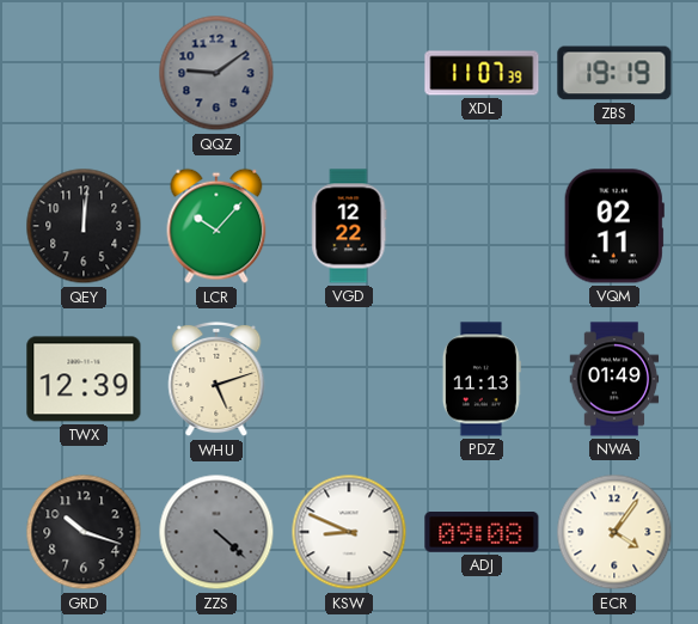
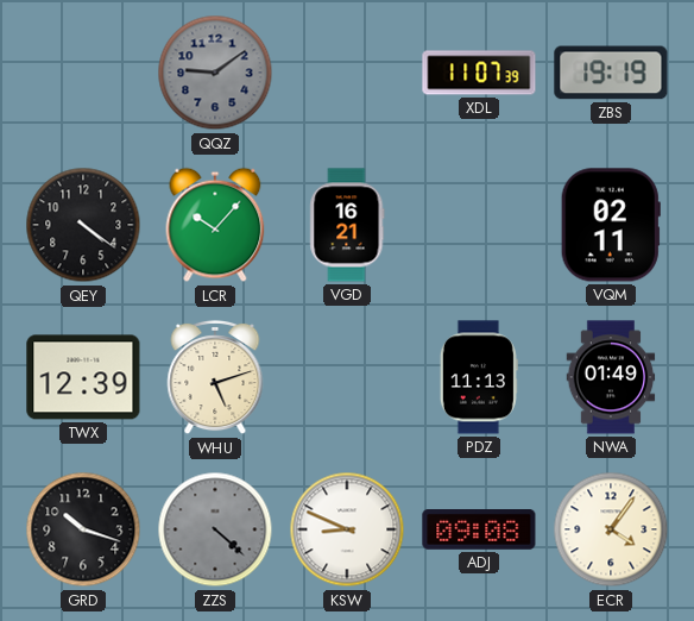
QEY: 12:01 -> 4:21
VGD: 12:22 -> 16:21
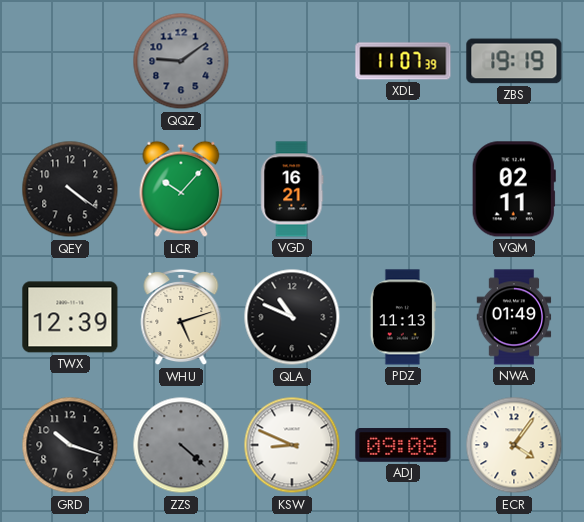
QLA: none -> 10:49
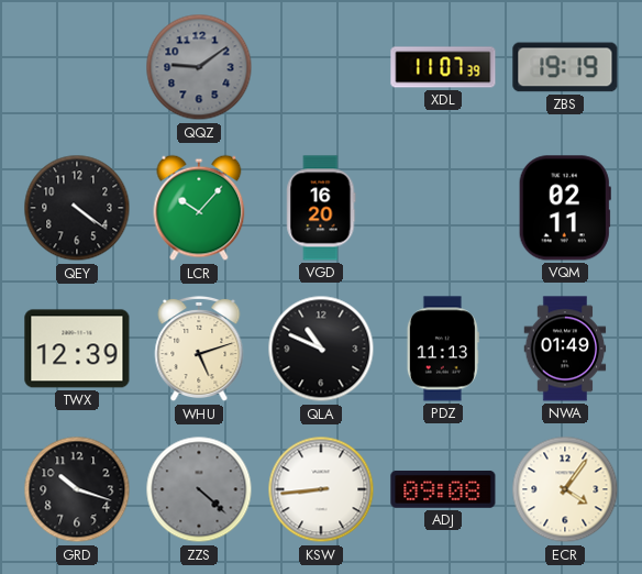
VGD: 16:21 -> 16:20
KSW: 8:49 -> 8:44
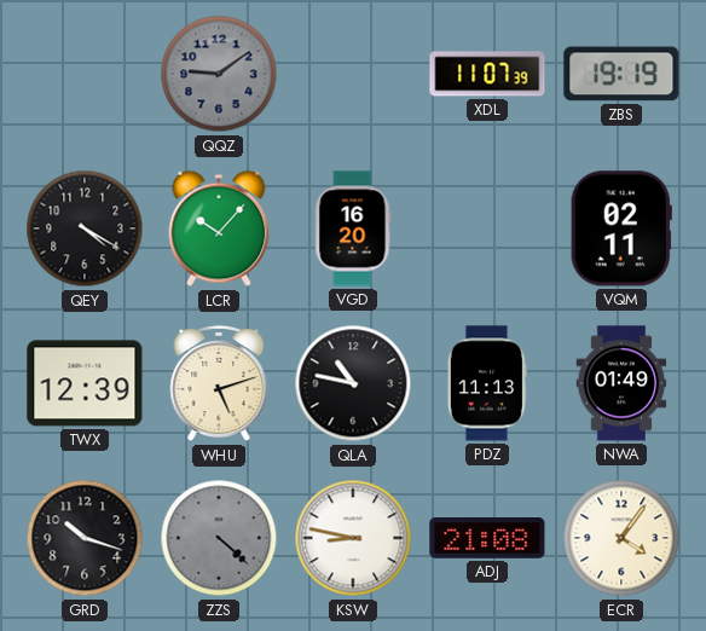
QEY: 4:21 -> 4:20
QLA: 10:49 -> 10:47
KSW: 8:44 -> 8:47
ADJ: 09:08 -> 21:08
